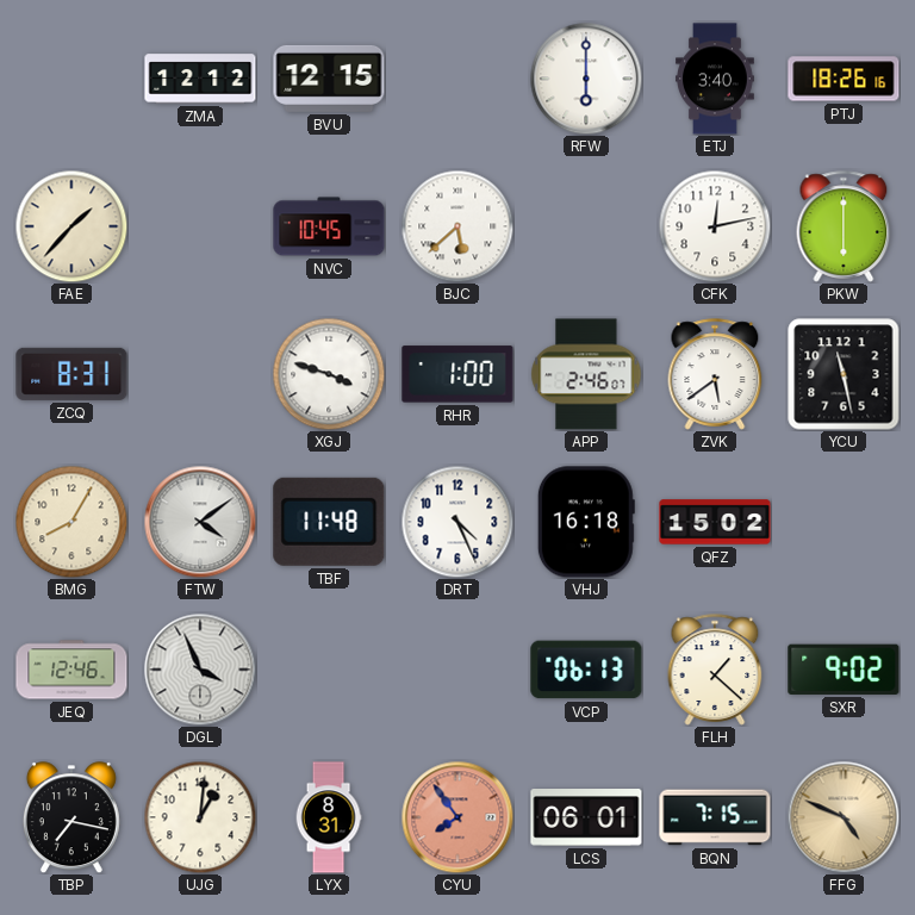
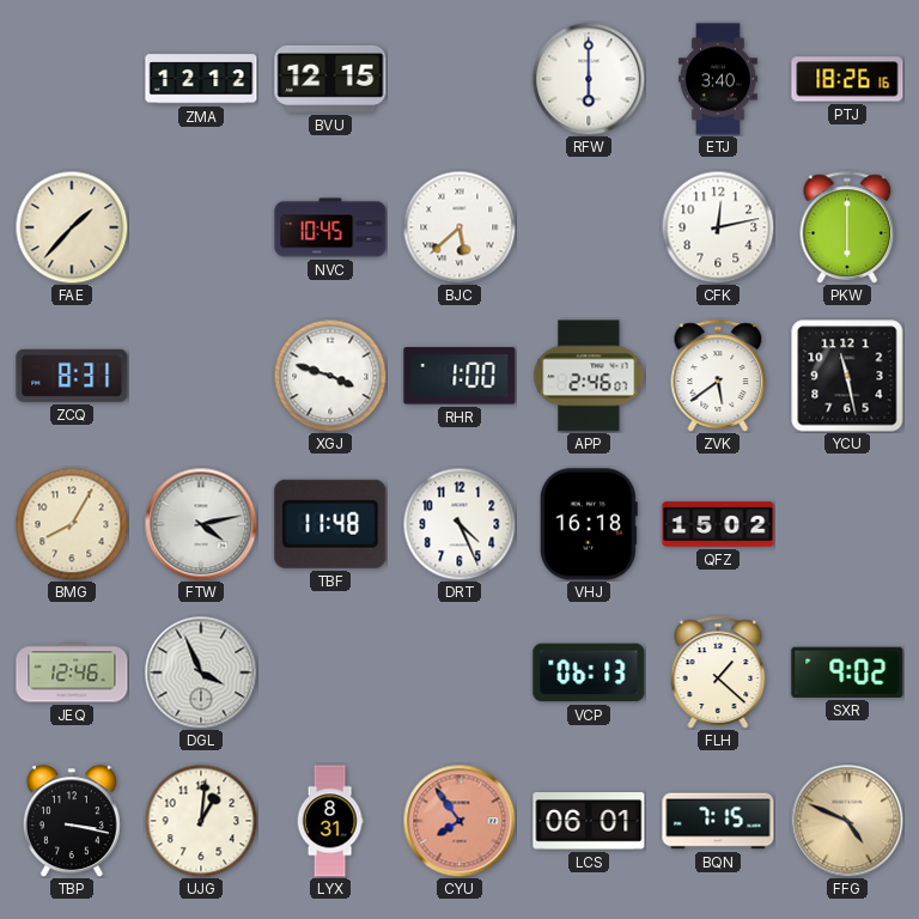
FTW: 4:09 -> 4:13
TBP: 7:17 -> 3:17
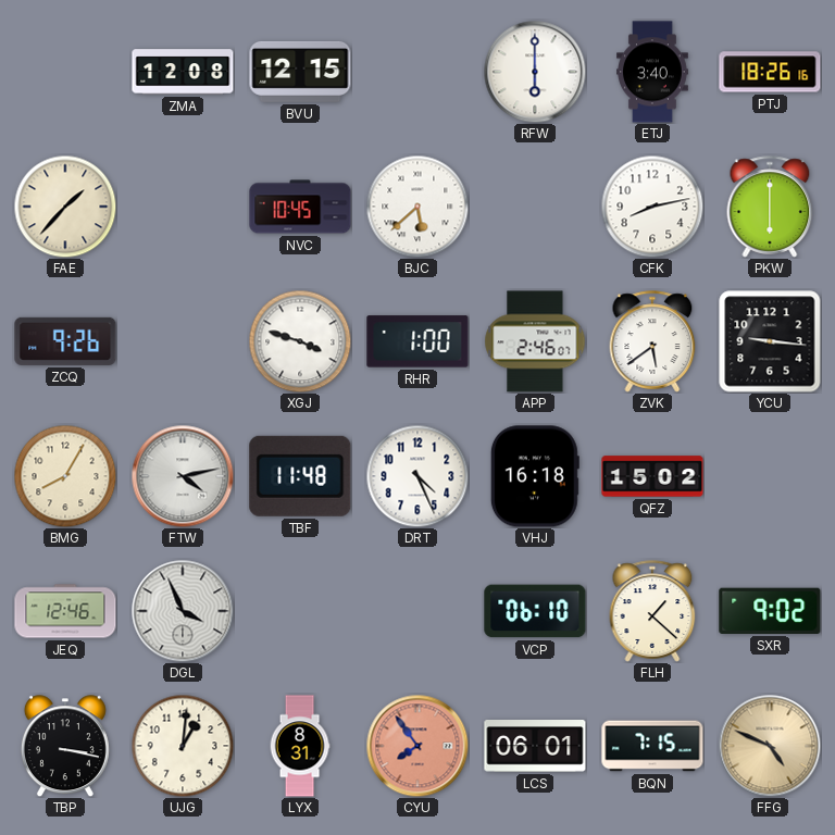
ZMA: 12:12 -> 12:08
CFK: 12:13 -> 8:13
ZCQ: 8:31 -> 9:26
YCU: 11:28 -> 9:16
VCP: 06:13 -> 06:10
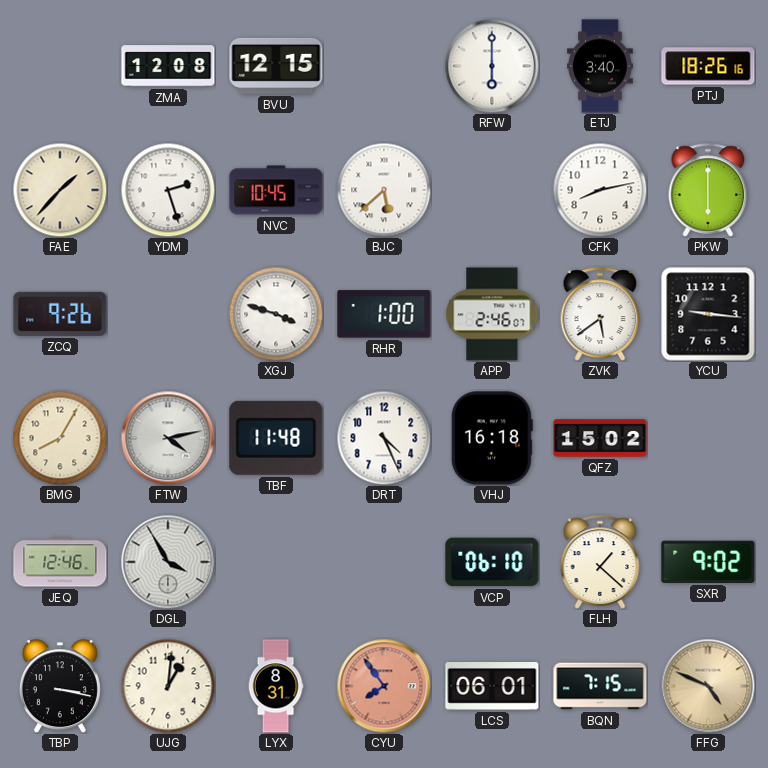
YDM: none -> 2:27
DGL: 3:56 -> 3:55
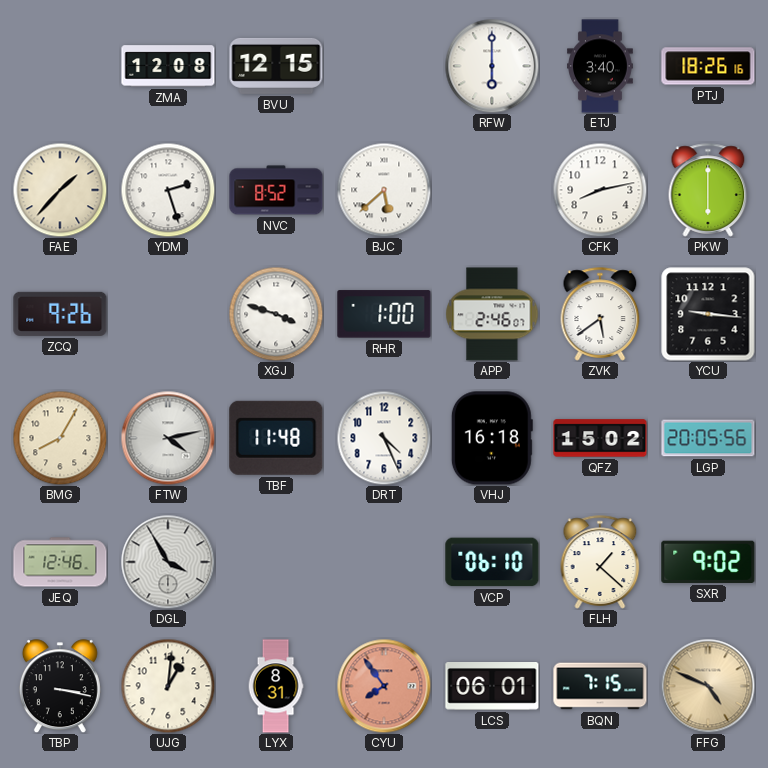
NVC: 10:45 -> 8:52
LGP: none -> 20:05
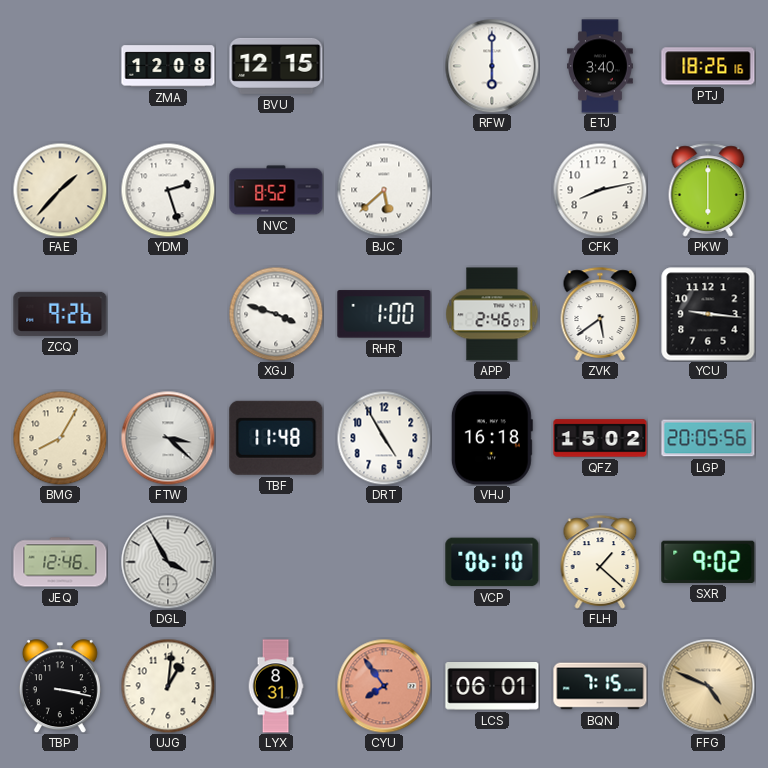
FTW: 4:13 -> 3:22
DRT: 4:26 -> 4:55
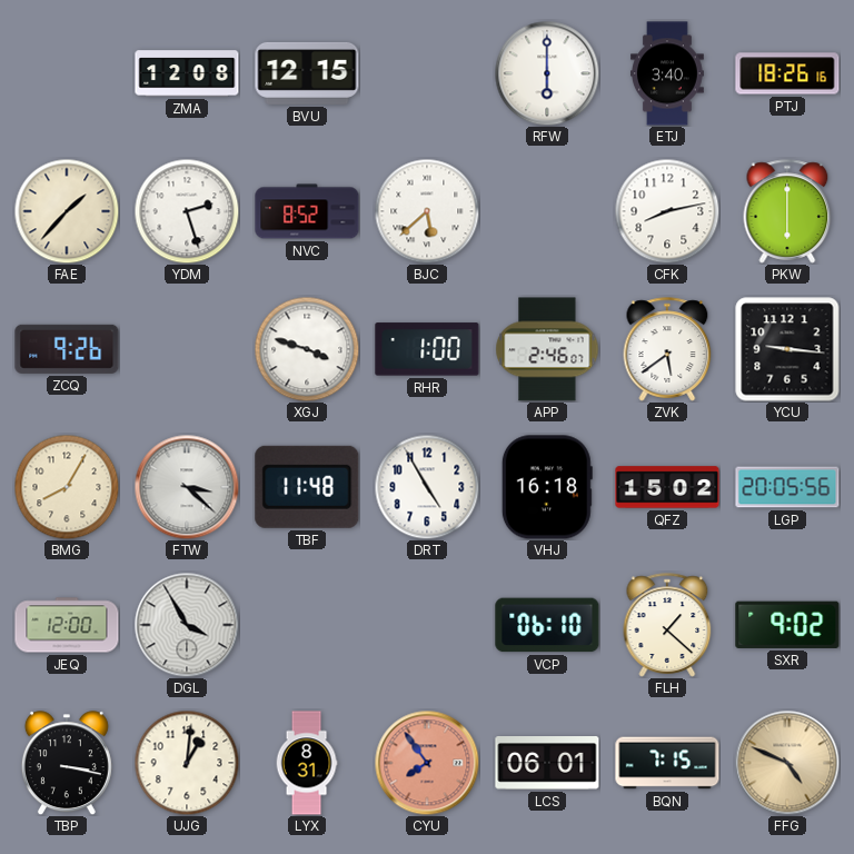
JEQ: 12:46 -> 12:00
